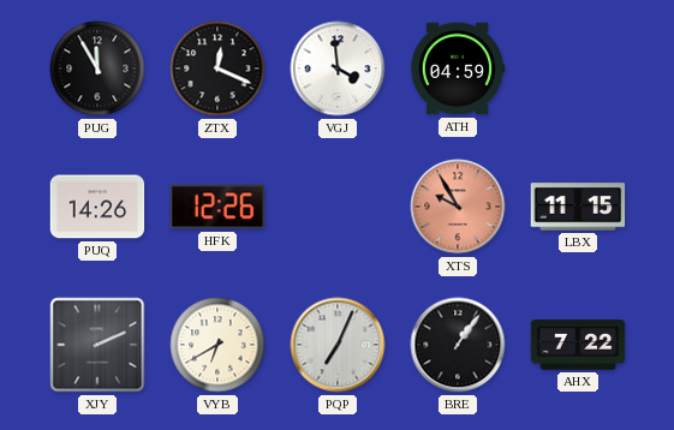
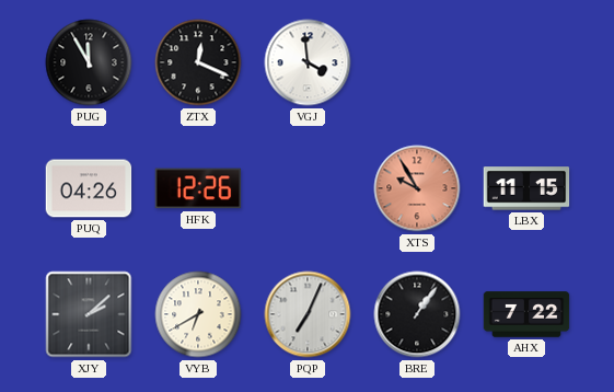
ATH: 04:59 -> none
PUQ: 14:26 -> 04:26
XJY: 2:11 -> 2:08
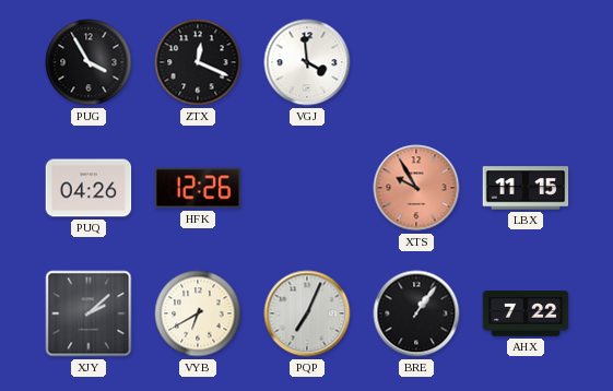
PUG: 11:55 -> 3:55
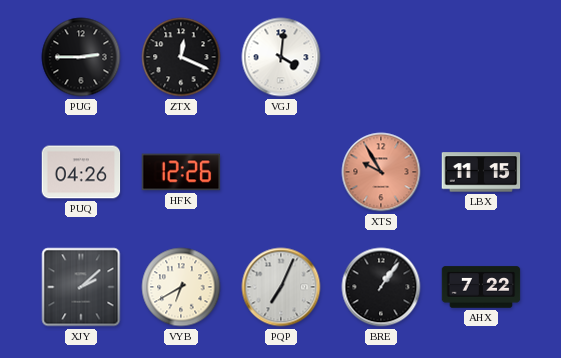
PUG: 3:55 -> 2:45
VGJ: 3:59 -> 4:01
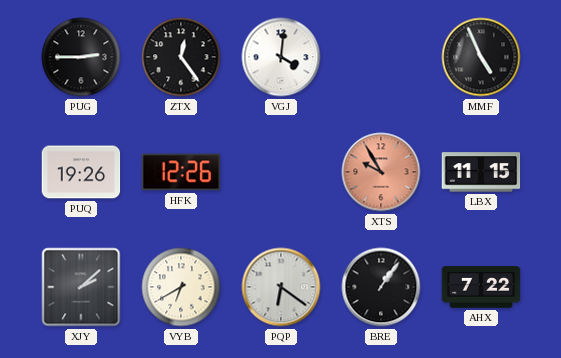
ZTX: 12:19 -> 12:24
MMF: none -> 4:56
PUQ: 04:26 -> 19:26
PQP: 7:04 -> 6:21
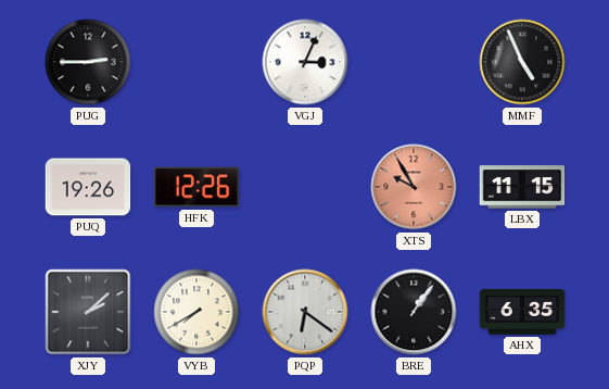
ZTX: 12:24 -> none
VGJ: 4:01 -> 3:04
VYB: 6:40 -> 7:40
AHX: 7:22 -> 6:35
